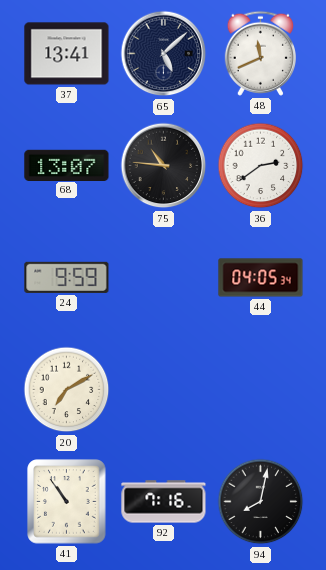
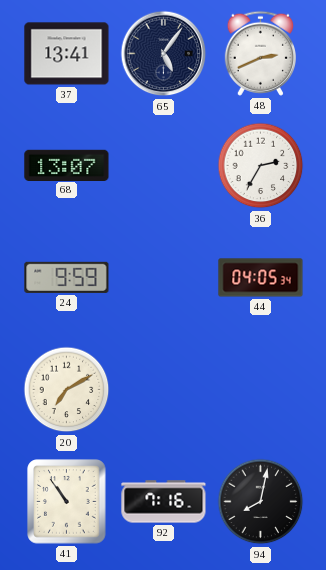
65: 5:08 -> 5:06
48: 11:41 -> 2:41
75: 10:46 -> none
36: 2:39 -> 2:35
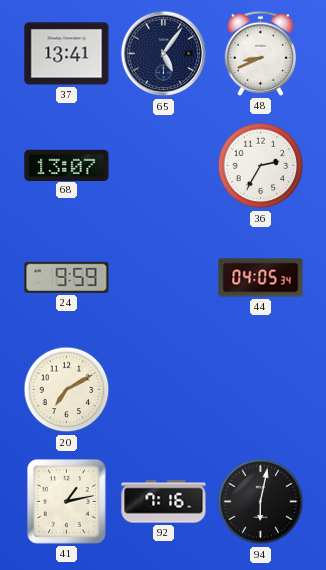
48: 2:41 -> 8:41
41: 10:54 -> 1:13
94: 8:02 -> 6:02
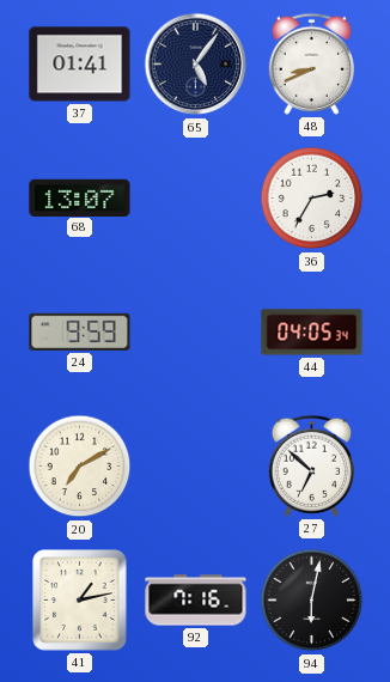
37: 13:41 -> 01:41
27: none -> 6:52
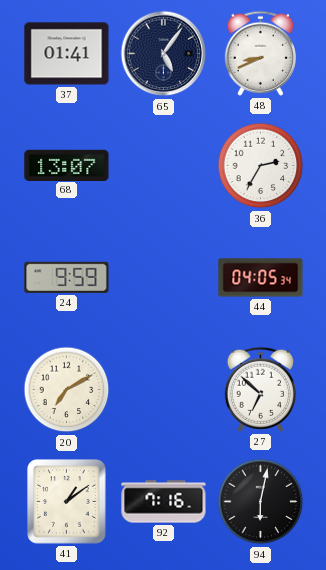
41: 1:13 -> 1:09
